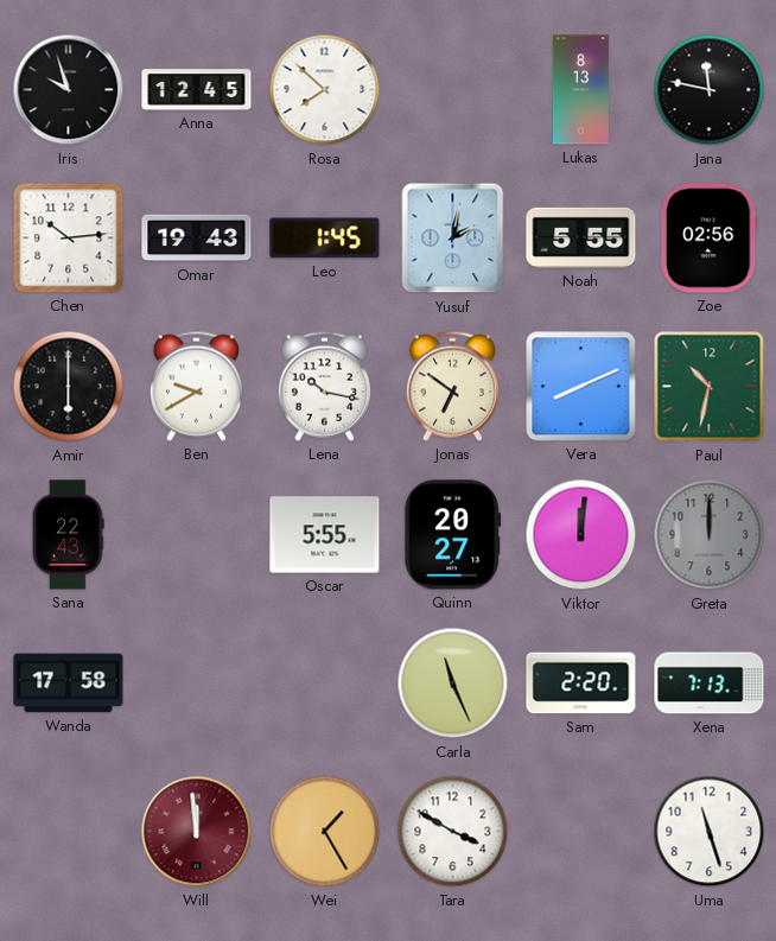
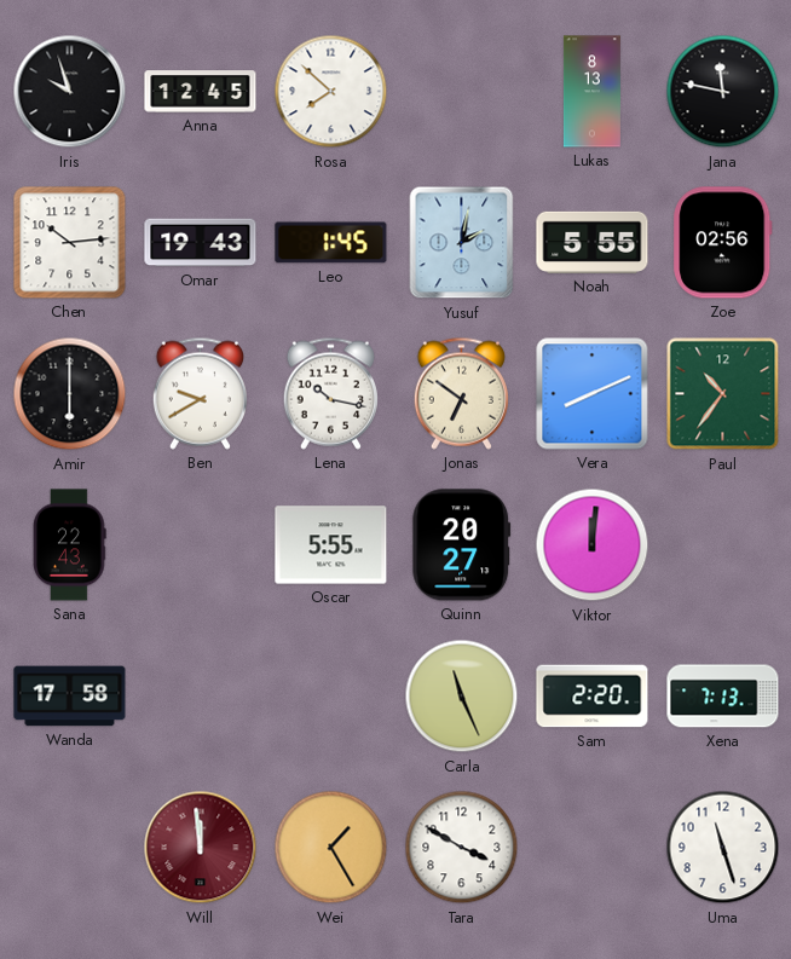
Paul: 10:32 -> 10:36
Greta: 12:00 -> none
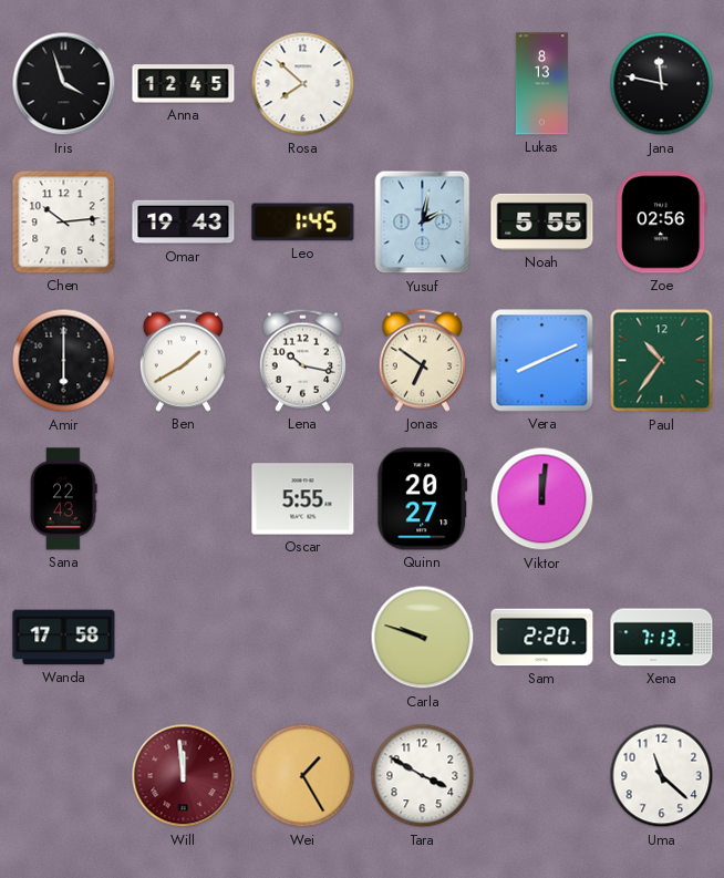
Iris: 9:57 -> 3:57
Ben: 9:40 -> 1:40
Carla: 11:26 -> 9:48
Uma: 11:27 -> 11:22
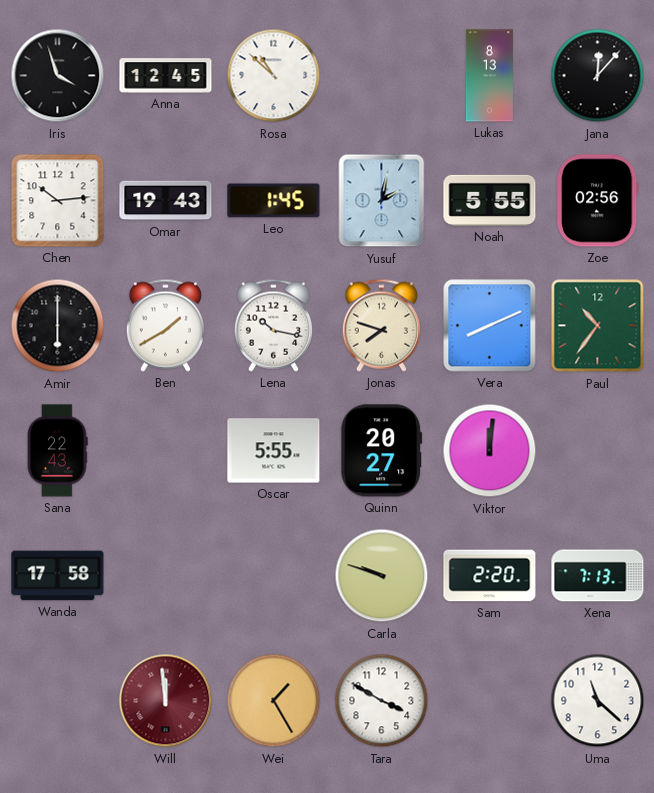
Rosa: 7:52 -> 10:52
Jana: 11:47 -> 12:07
Jonas: 6:51 -> 7:48
